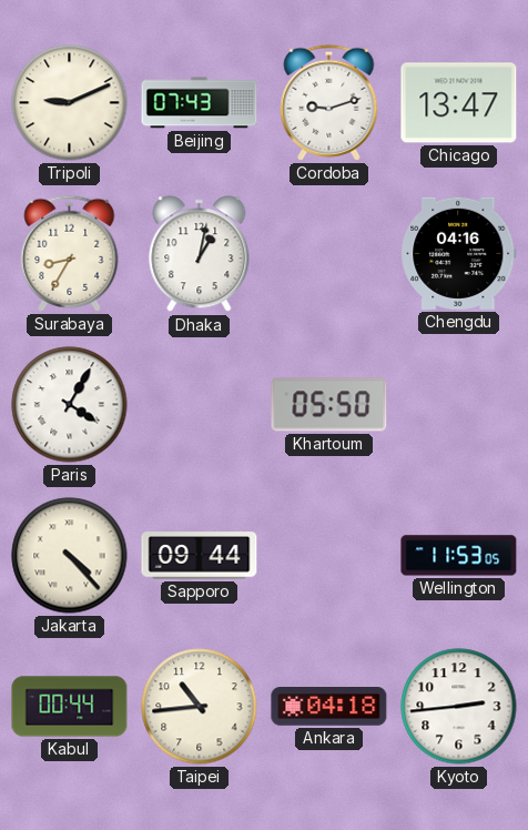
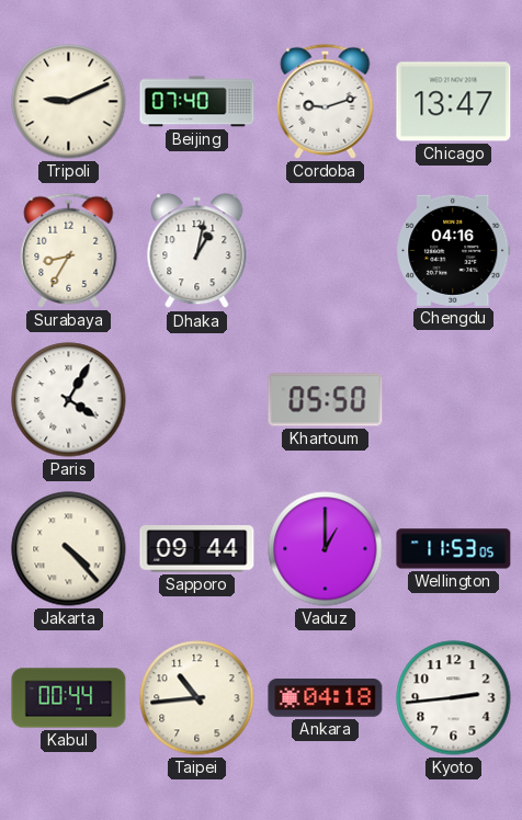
Beijing: 07:43 -> 07:40
Vaduz: none -> 1:00
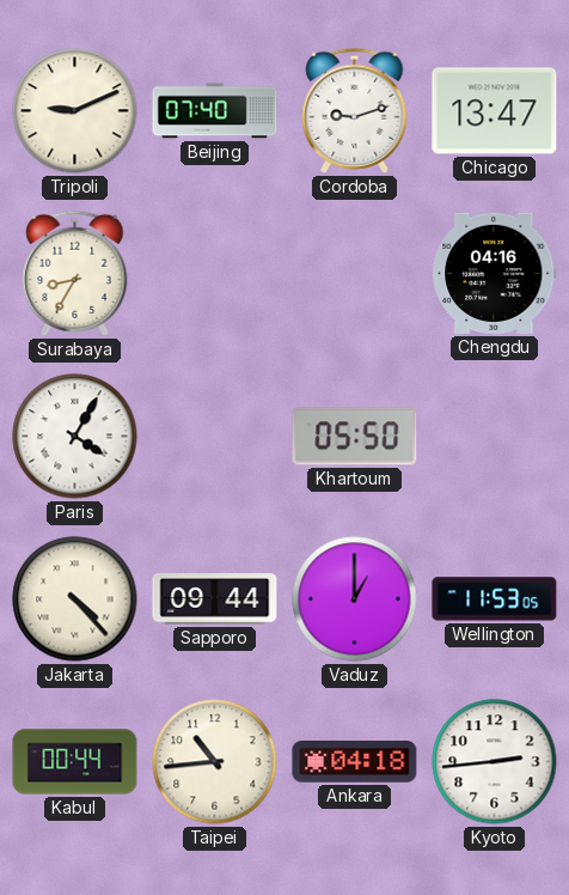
Dhaka: 1:02 -> none
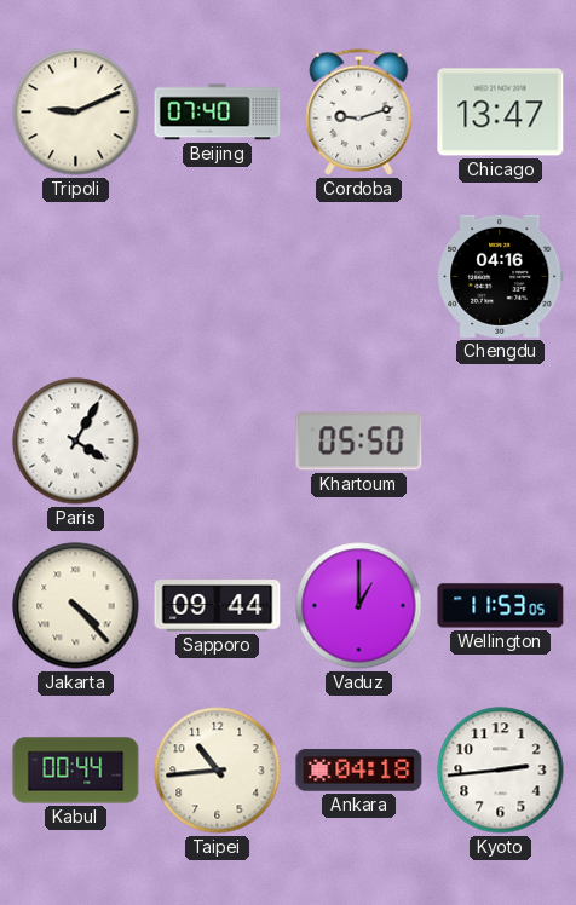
Surabaya: 8:35 -> none
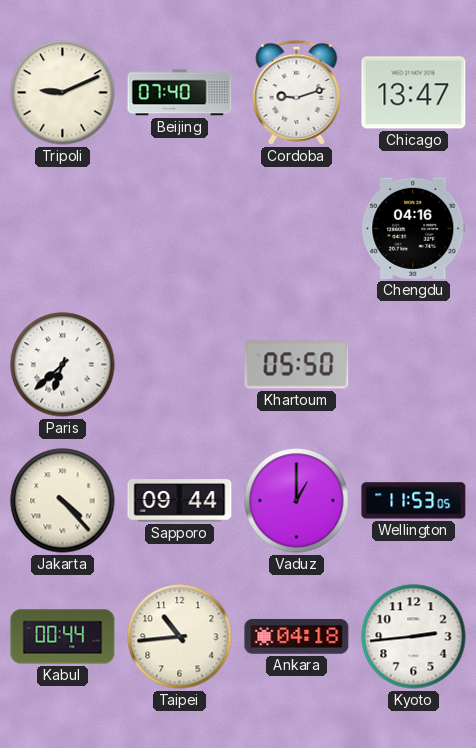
Paris: 4:05 -> 6:38
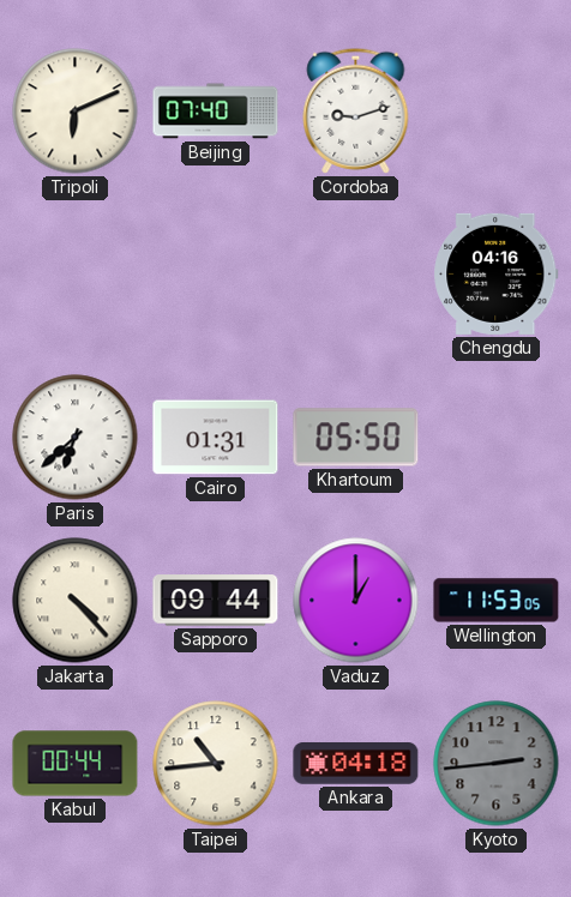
Tripoli: 9:11 -> 6:11
Chicago: 13:47 -> none
Cairo: none -> 01:31
Kyoto dial: white -> grey
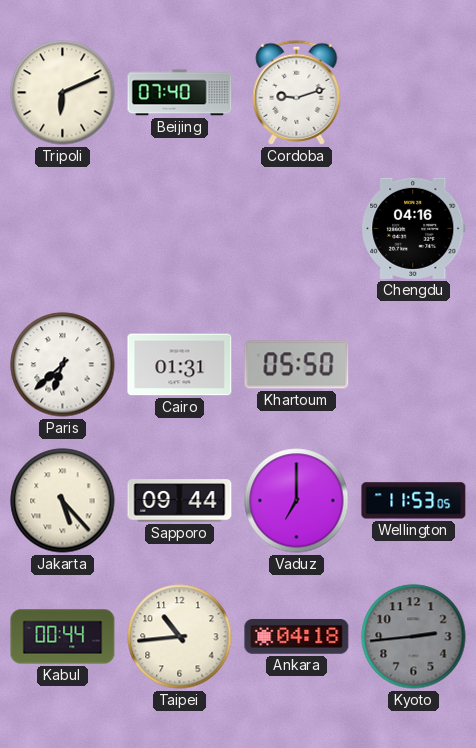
Jakarta: 4:23 -> 5:23
Vaduz: 1:00 -> 7:00
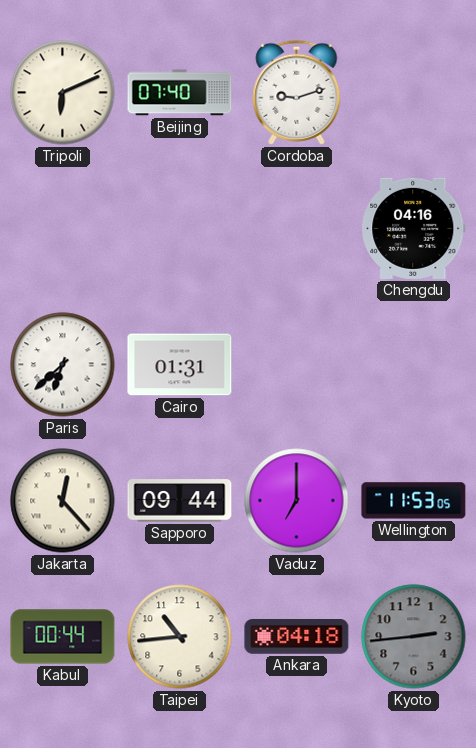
Khartoum: 05:50 -> none
Jakarta: 5:23 -> 12:23
